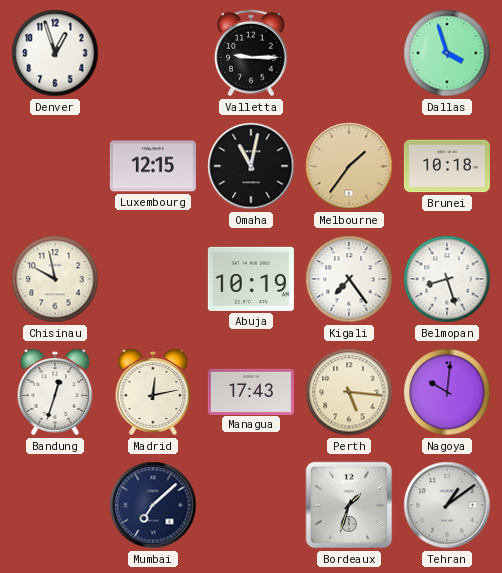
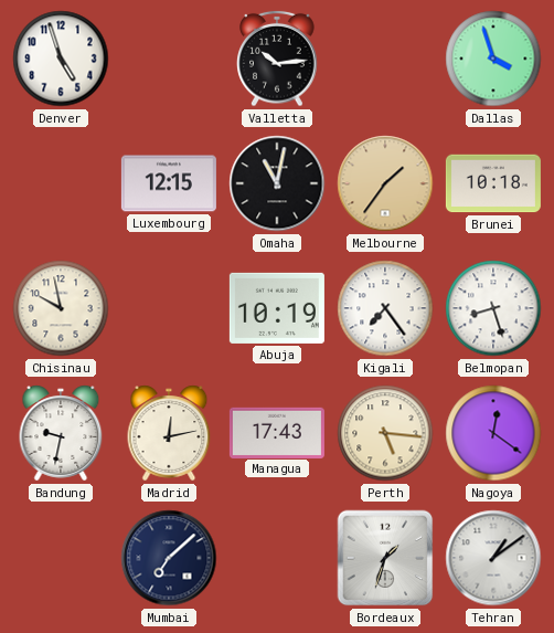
Denver: 12:57 -> 4:57
Valletta: 9:15 -> 10:14
Bandung: 12:33 -> 9:32
Nagoya: 10:01 -> 12:21
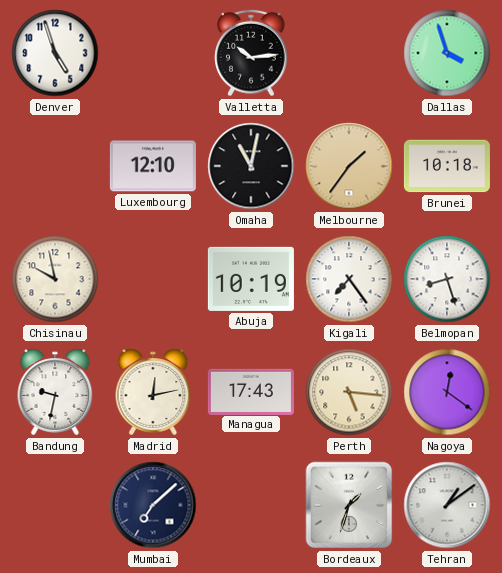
Luxembourg: 12:15 -> 12:10
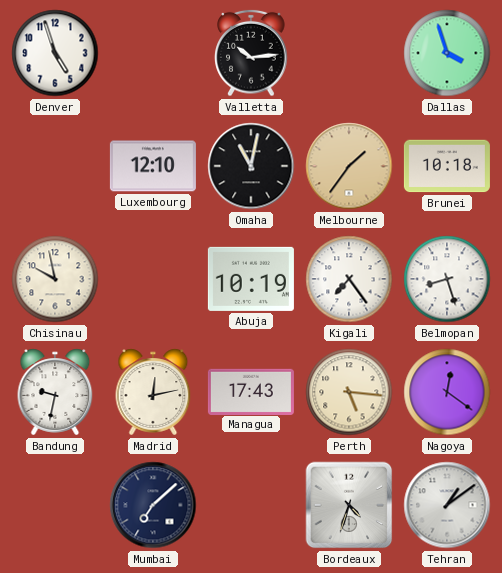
Bordeaux: 1:33 -> 4:33
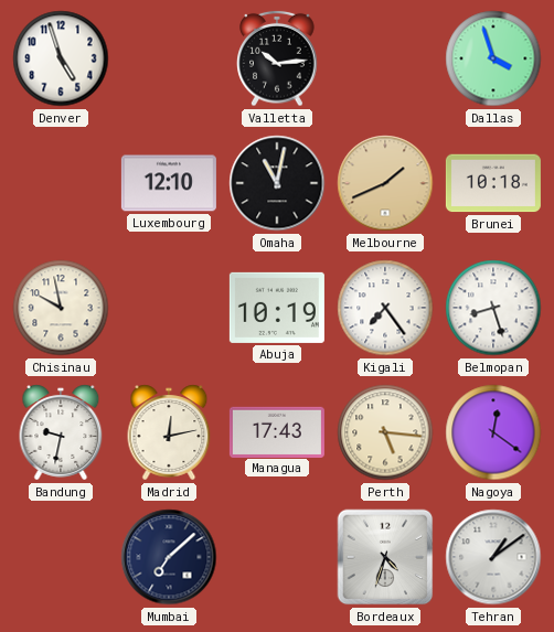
Melbourne: 1:36 -> 1:41
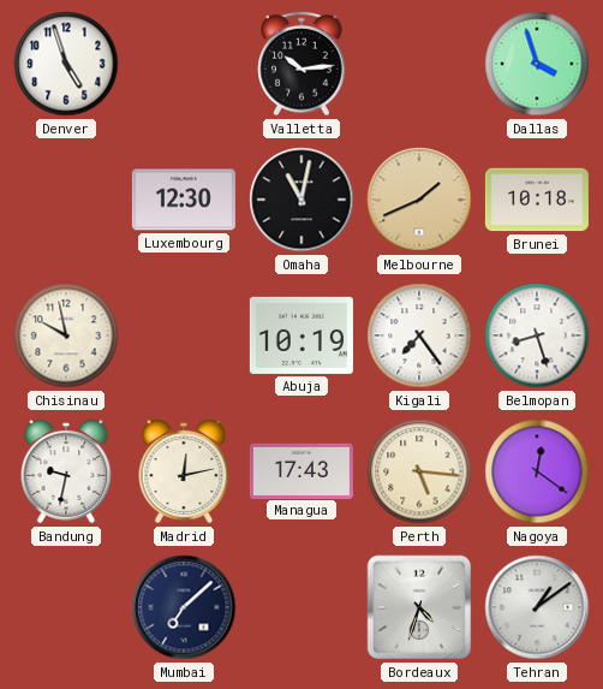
Luxembourg: 12:10 -> 12:30
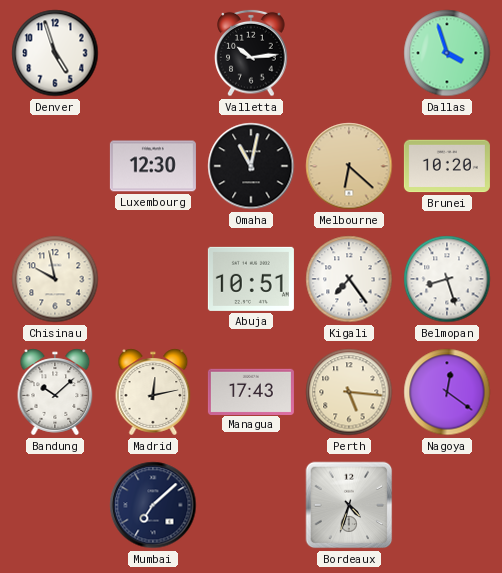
Melbourne: 1:41 -> 6:22
Brunei: 10:18 -> 10:20
Abuja: 10:19 -> 10:51
Bandung: 9:32 -> 10:08
Tehran: 1:09 -> none
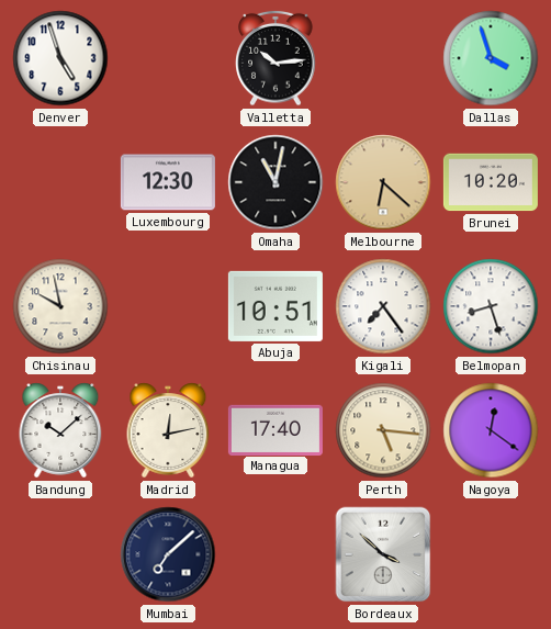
Managua: 17:43 -> 17:40
Bordeaux: 4:33 -> 3:52
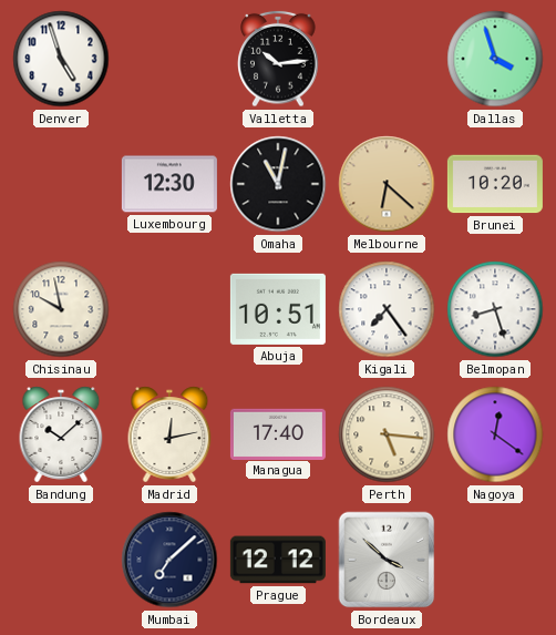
Prague: none -> 12:12
